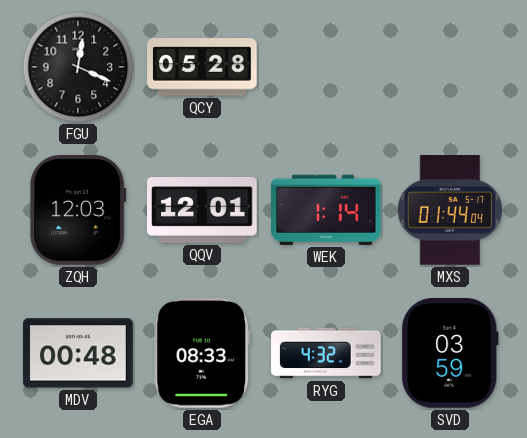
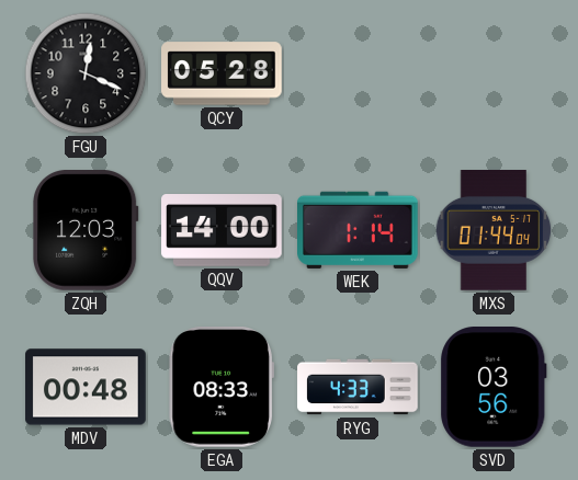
QQV: 12:01 -> 14:00
RYG: 4:32 -> 4:33
SVD: 03:59 -> 03:56
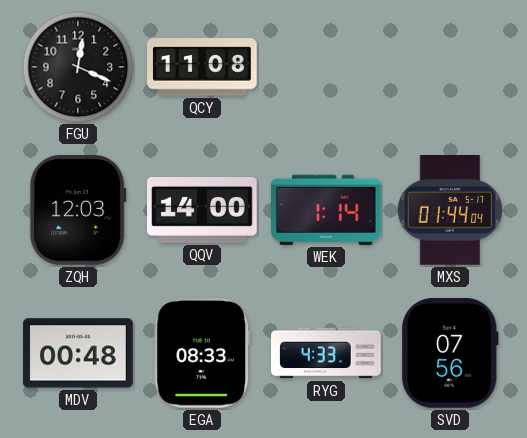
QCY: 05:28 -> 11:08
SVD: 03:56 -> 07:56
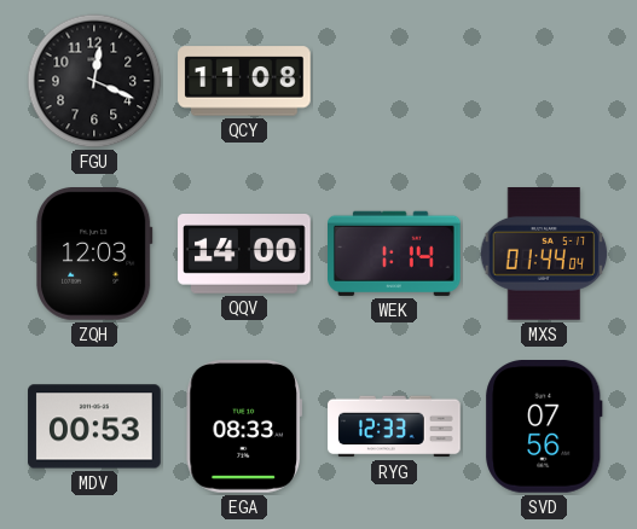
MDV: 00:48 -> 00:53
RYG: 4:33 -> 12:33
